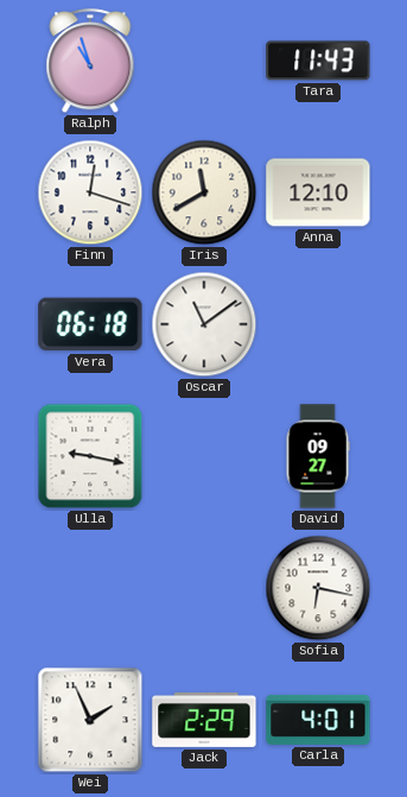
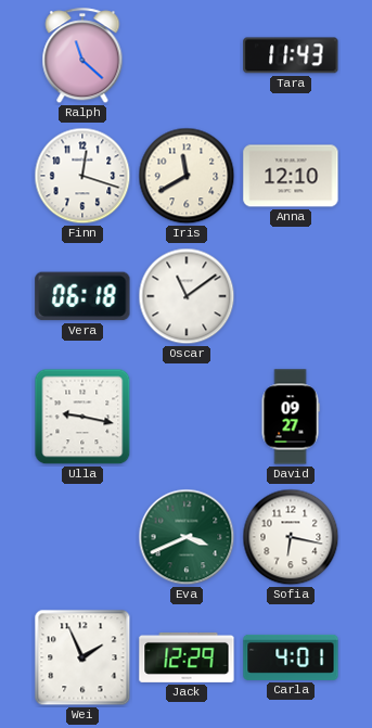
Ralph: 10:57 -> 11:22
Eva: none -> 3:41
Jack: 2:29 -> 12:29
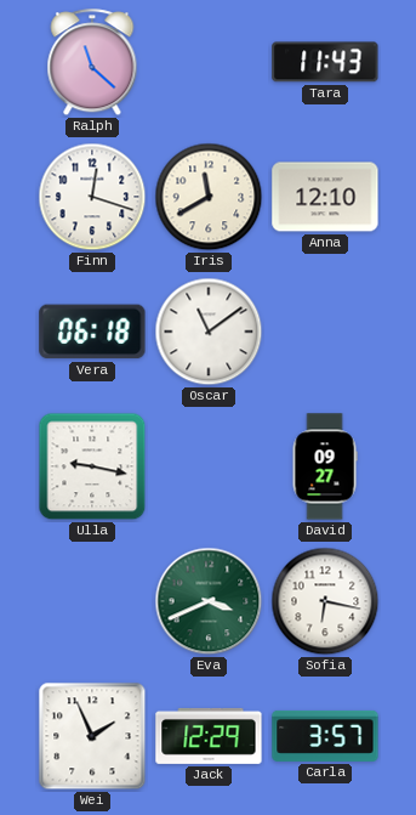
Carla: 4:01 -> 3:57
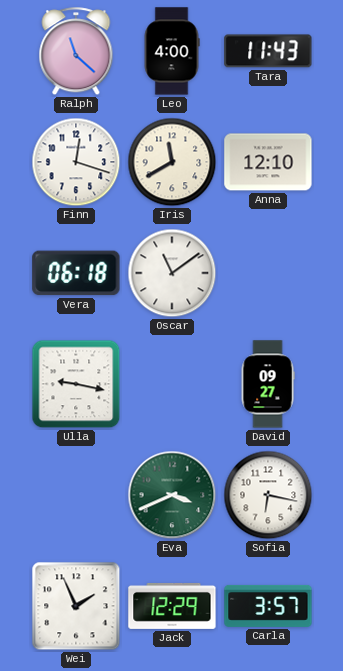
Leo: none -> 4:00
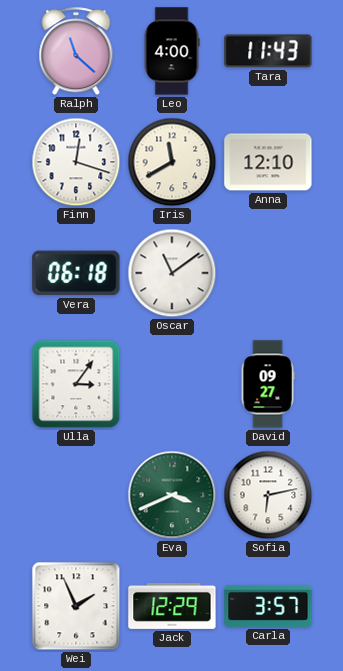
Ulla: 9:17 -> 3:06
Sofia: 6:17 -> 6:13
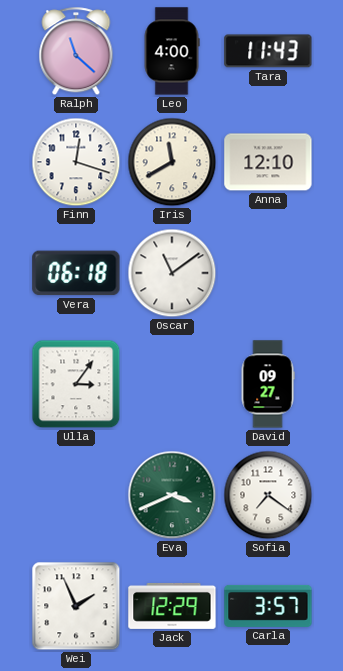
Sofia: 6:13 -> 7:21
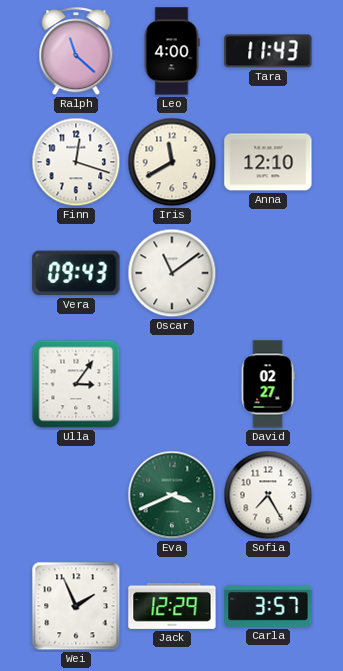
Vera: 06:18 -> 09:43
David: 09:27 -> 02:27
Sofia: 7:21 -> 7:25
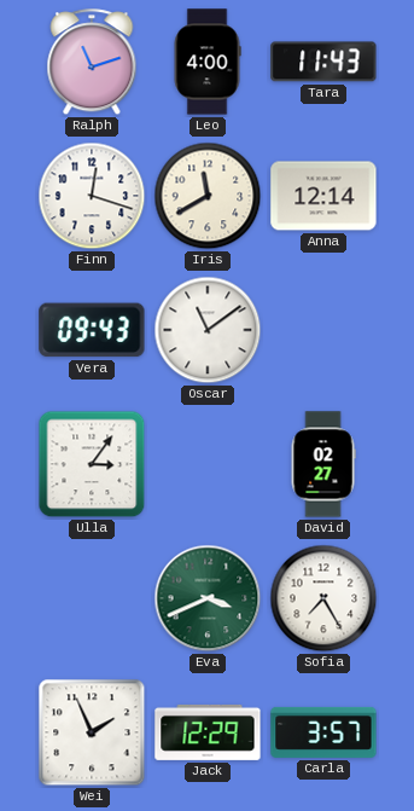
Ralph: 11:22 -> 11:12
Anna: 12:10 -> 12:14
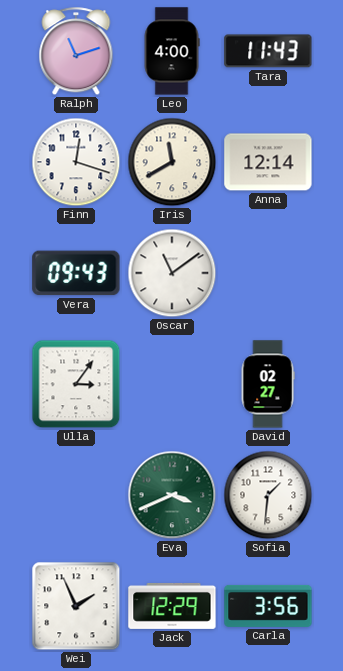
Sofia: 7:25 -> 1:31
Carla: 3:57 -> 3:56
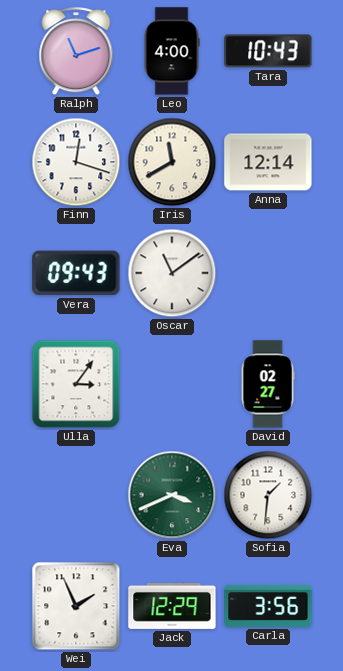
Tara: 11:43 -> 10:43
